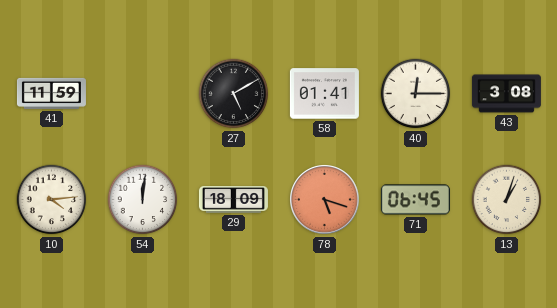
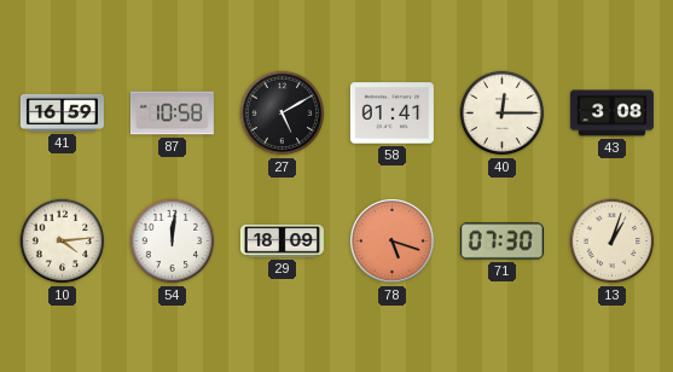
41: 11:59 -> 16:59
87: none -> 10:58
71: 06:45 -> 07:30
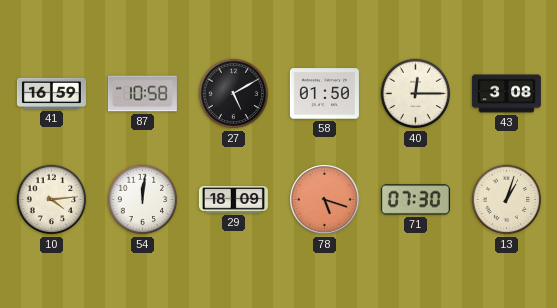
58: 01:41 -> 01:50
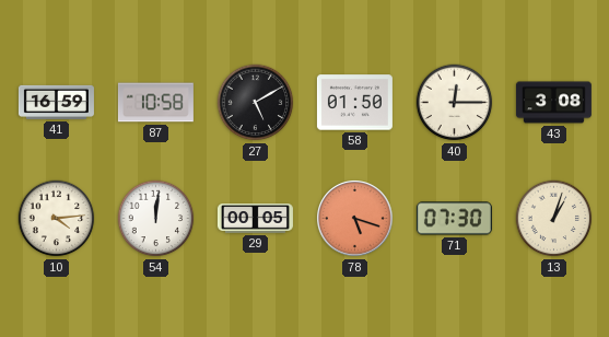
29: 18:09 -> 00:05
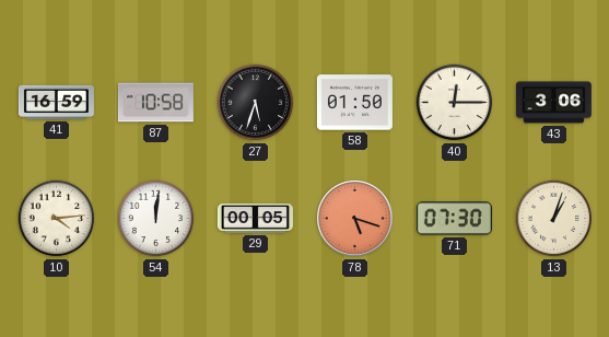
27: 5:10 -> 5:33
43: 3:08 -> 3:06
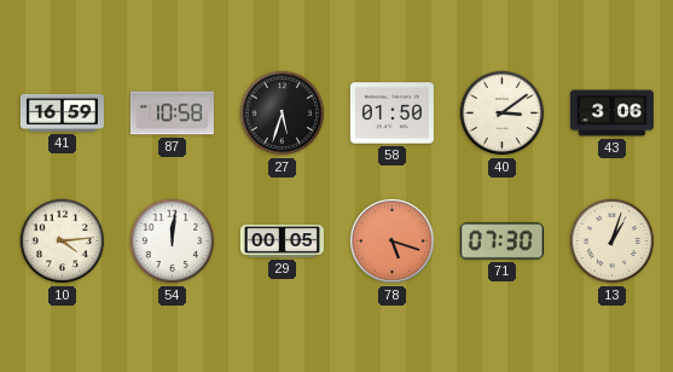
40: 12:15 -> 3:09
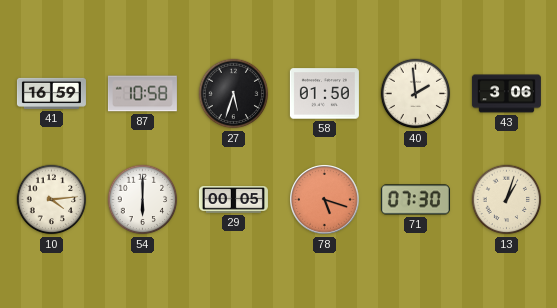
40: 3:09 -> 1:59
54: 12:01 -> 6:00
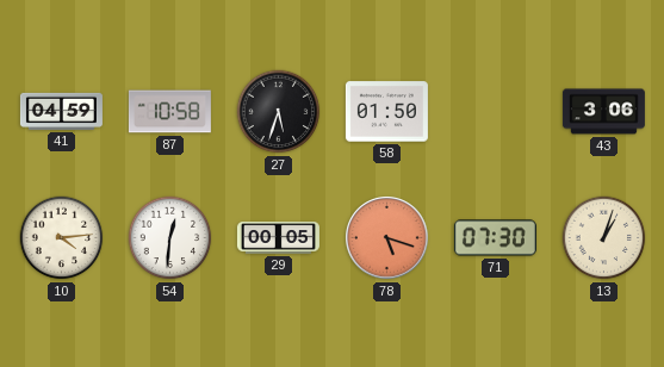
41: 16:59 -> 04:59
40: 1:59 -> none
54: 6:00 -> 12:31
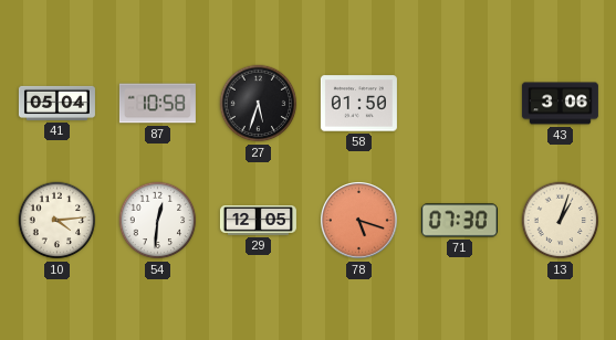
41: 04:59 -> 05:04
29: 00:05 -> 12:05
